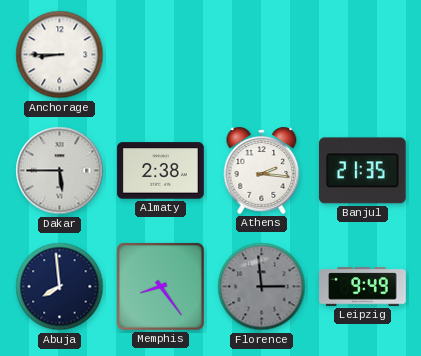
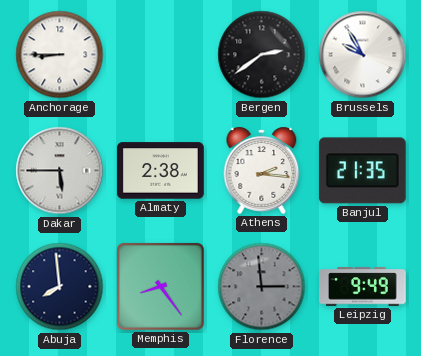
Bergen: none -> 2:39
Brussels: none -> 9:55
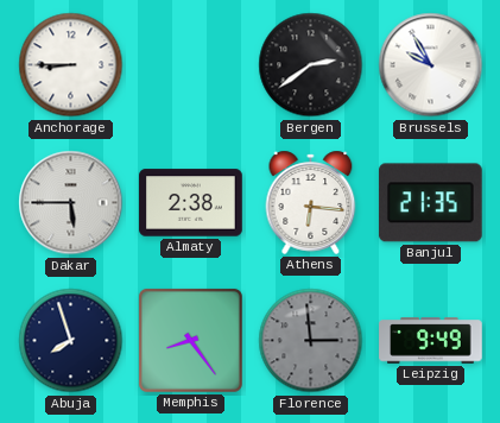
Athens: 2:16 -> 6:16
Abuja: 7:59 -> 7:57
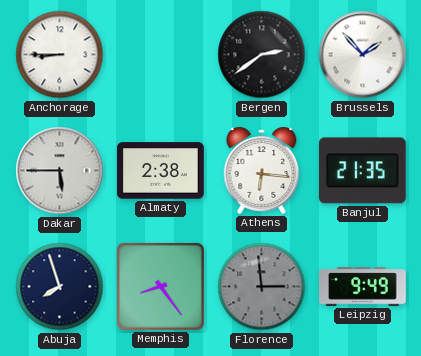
Brussels: 9:55 -> 1:53
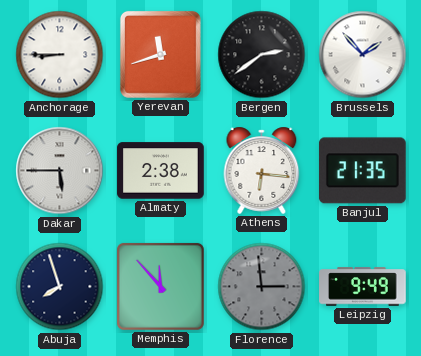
Yerevan: none -> 11:42
Memphis: 8:24 -> 11:53
